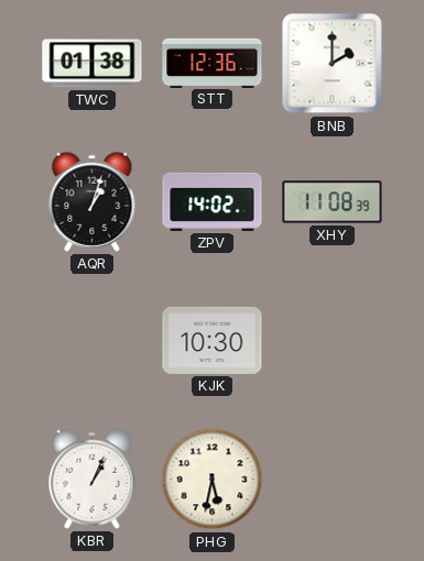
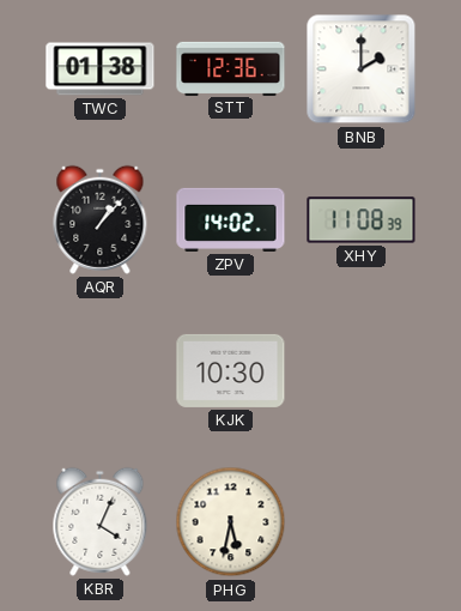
AQR: 1:03 -> 1:07
KBR: 1:04 -> 4:04
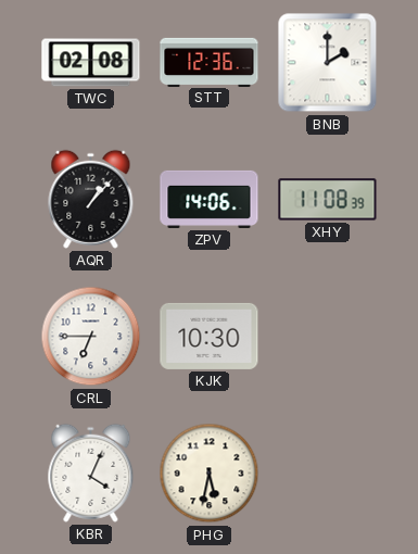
TWC: 01:38 -> 02:08
ZPV: 14:02 -> 14:06
CRL: none -> 6:45
